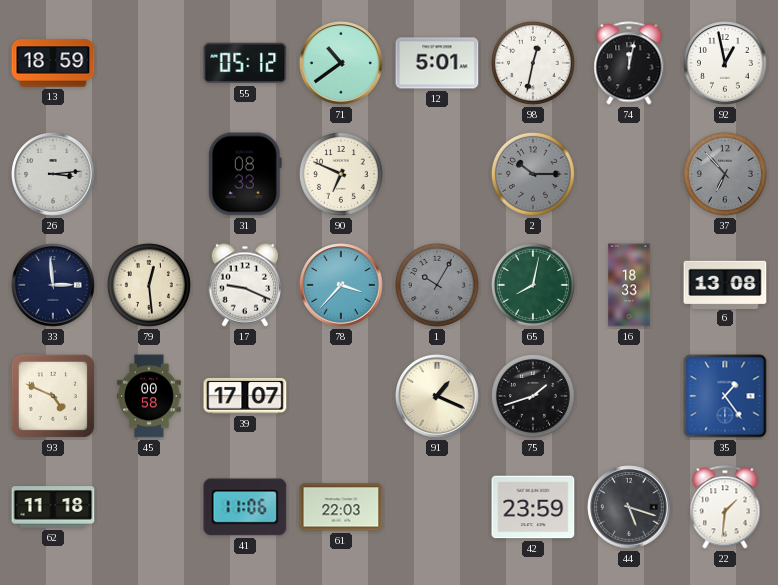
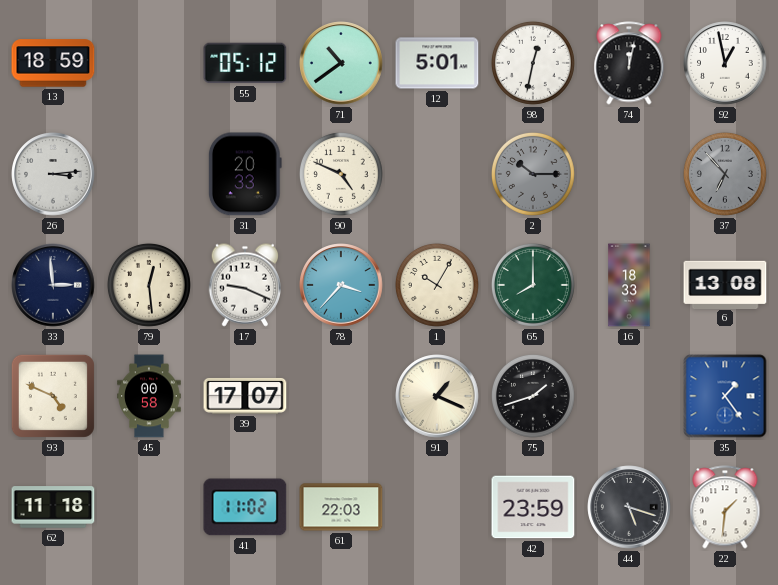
31: 08:33 -> 20:33
90: 6:49 -> 4:49
1 dial: grey -> cream
65: 8:02 -> 8:00
41: 11:06 -> 11:02
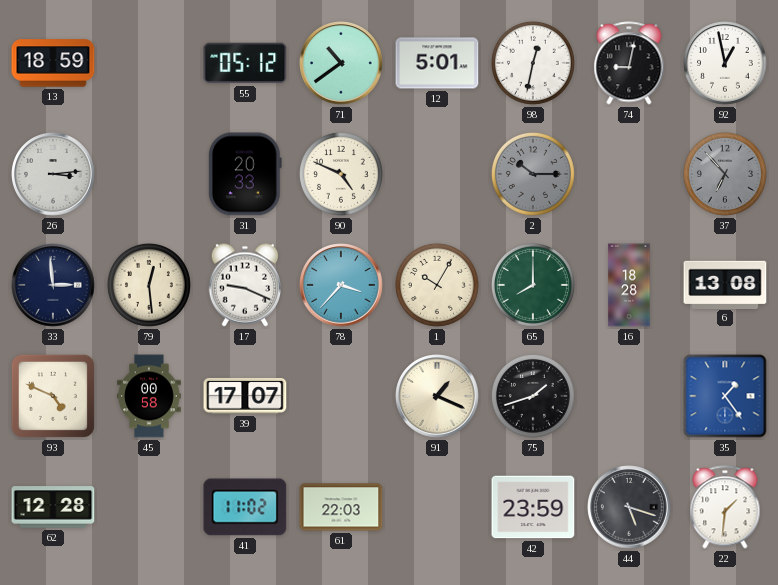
74: 12:02 -> 9:02
16: 18:33 -> 18:28
62: 11:18 -> 12:28
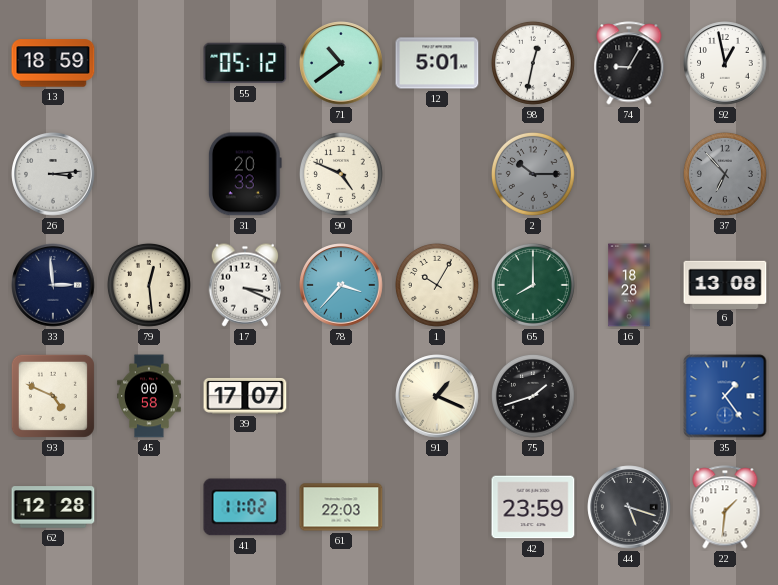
74: 9:02 -> 9:05
17: 9:19 -> 3:19
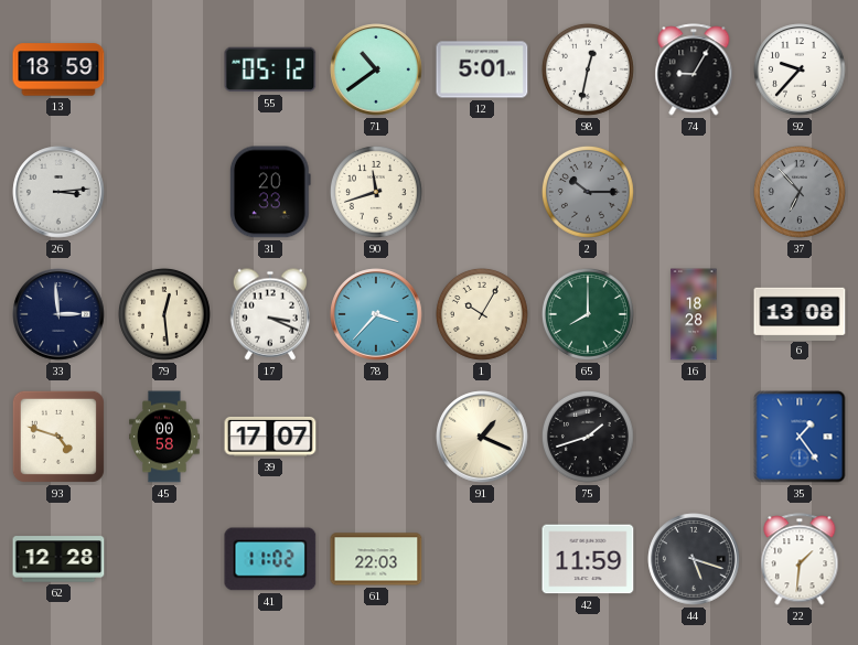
92: 12:58 -> 9:37
90: 4:49 -> 11:42
93: 4:49 -> 4:48
42: 23:59 -> 11:59
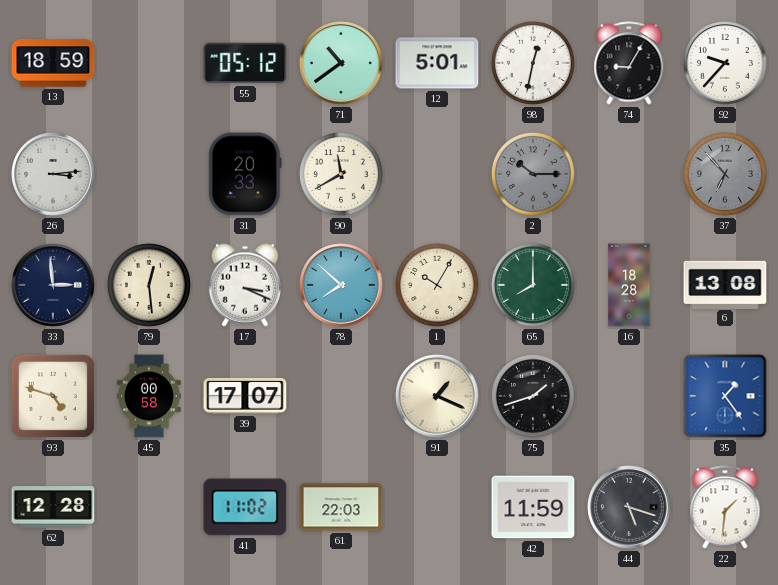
90: 11:42 -> 11:40
78: 3:37 -> 7:52
